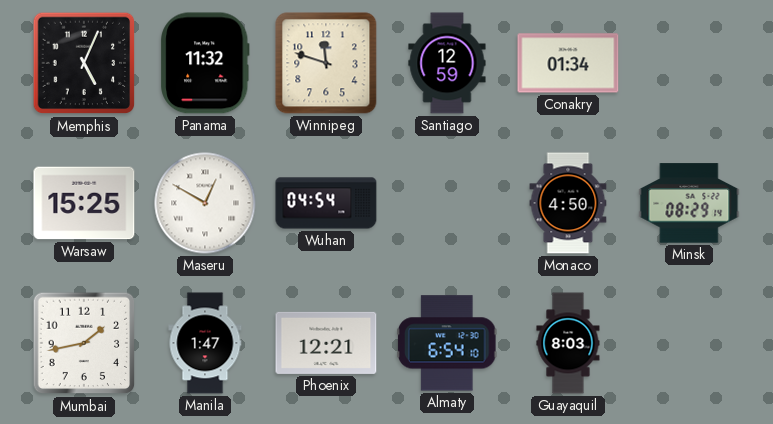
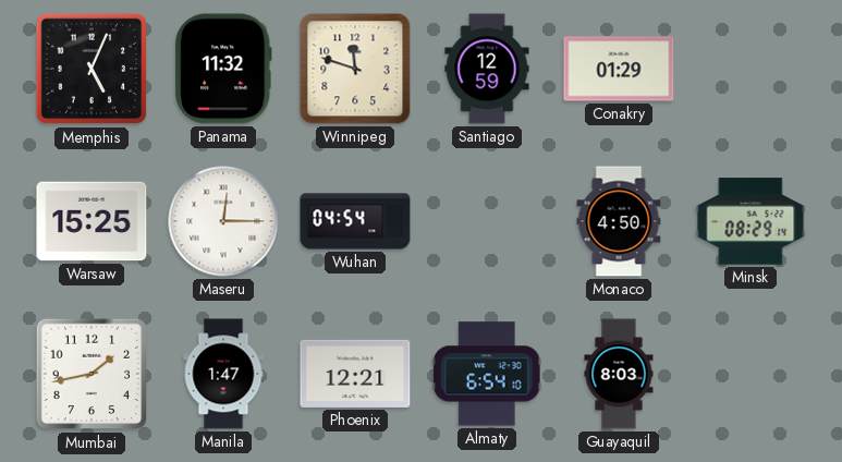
Conakry: 01:34 -> 01:29
Maseru: 12:50 -> 12:15
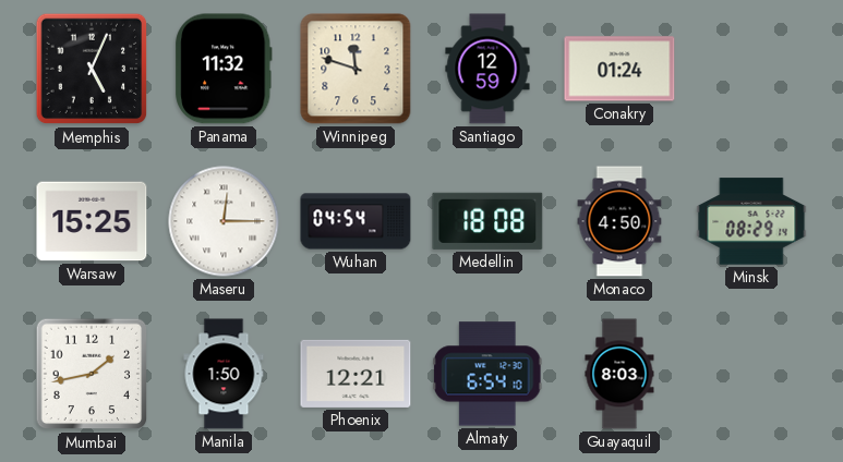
Conakry: 01:29 -> 01:24
Medellin: none -> 18:08
Manila: 1:47 -> 1:50
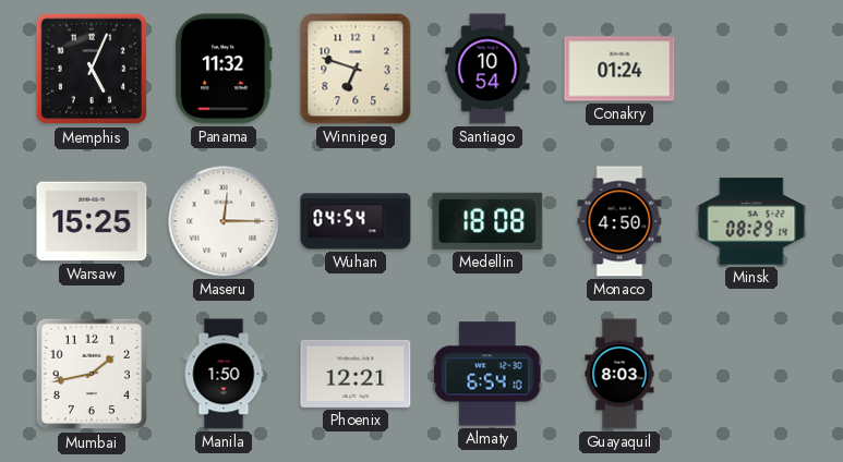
Winnipeg: 11:48 -> 6:48
Santiago: 12:59 -> 10:54
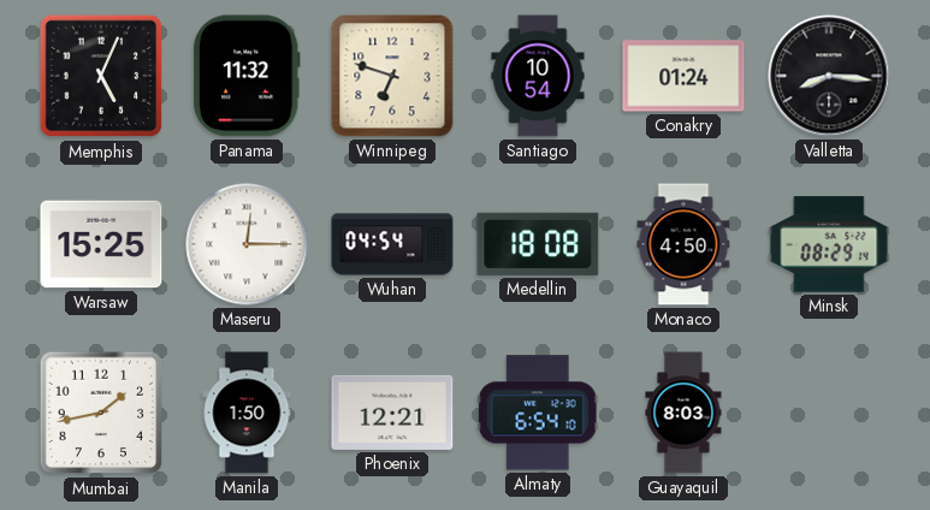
Valletta: none -> 8:16
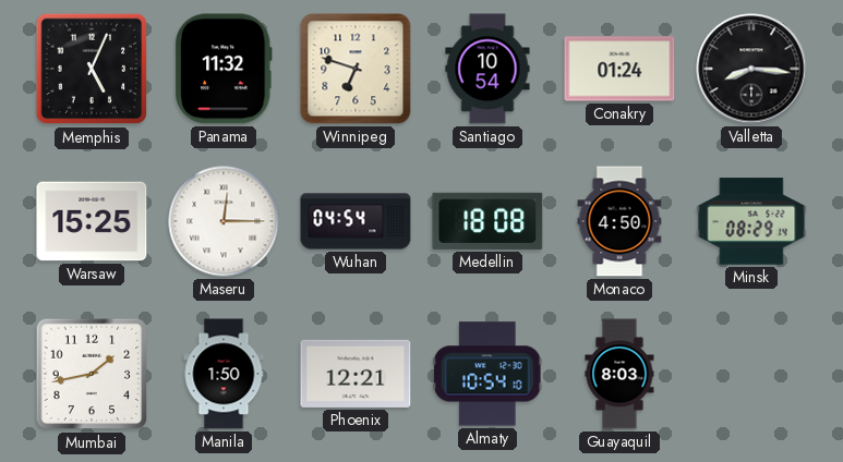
Almaty: 6:54 -> 10:54
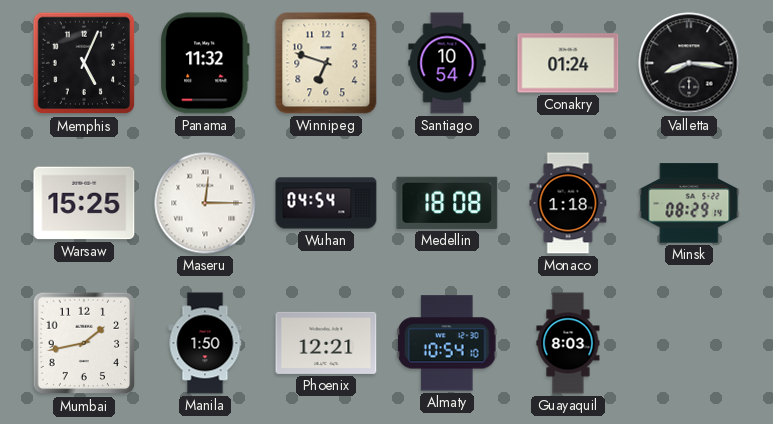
Monaco: 4:50 -> 1:18
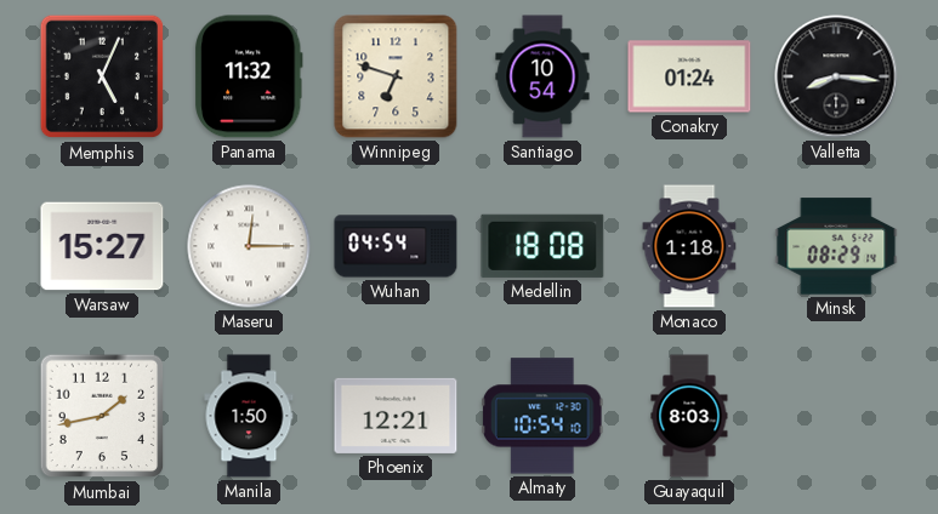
Warsaw: 15:25 -> 15:27
